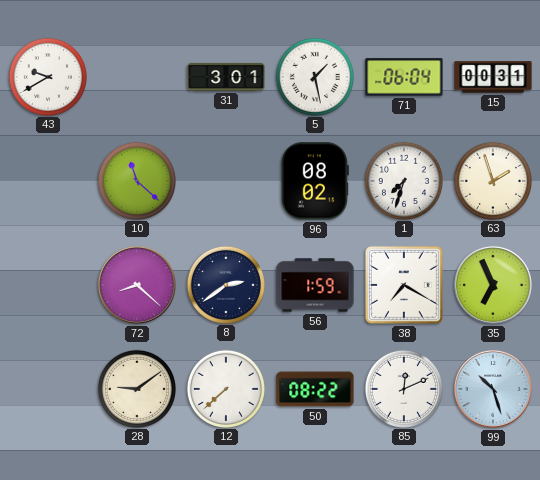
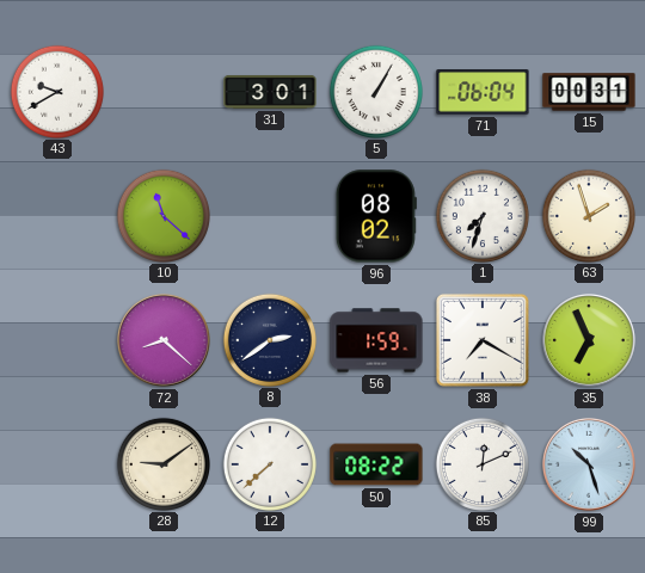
5: 1:28 -> 1:05
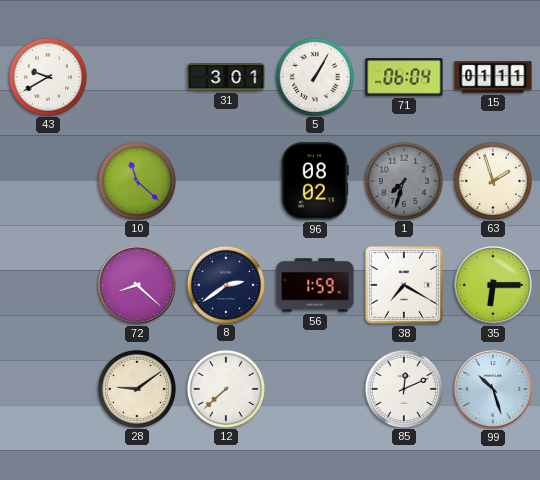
15: 00:31 -> 01:11
1 dial: white -> grey
35: 6:56 -> 6:15
50: 08:22 -> none
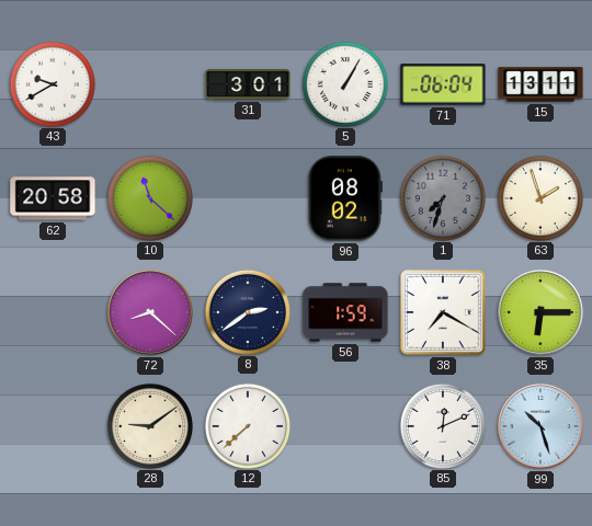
15: 01:11 -> 13:11
62: none -> 20:58
